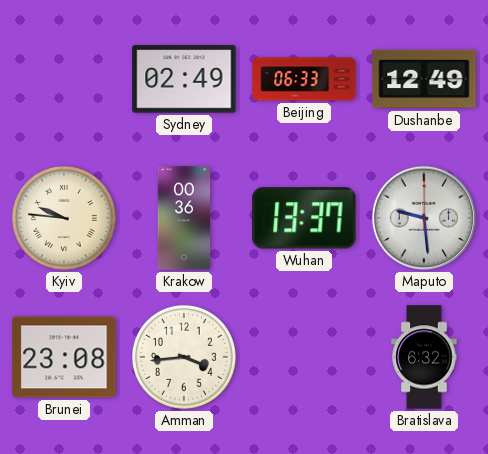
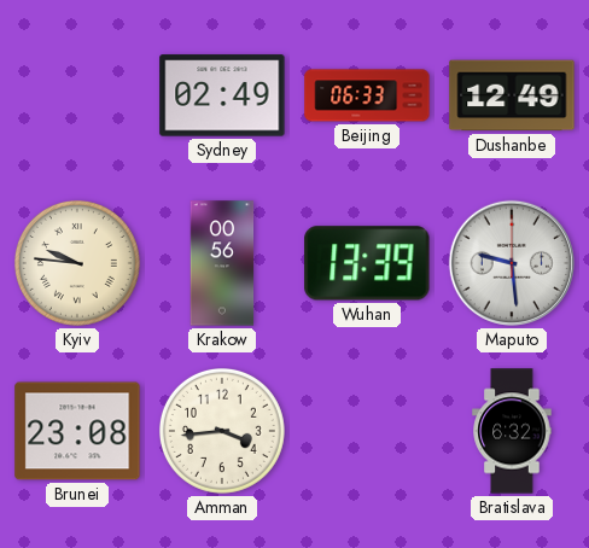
Krakow: 00:36 -> 00:56
Wuhan: 13:37 -> 13:39
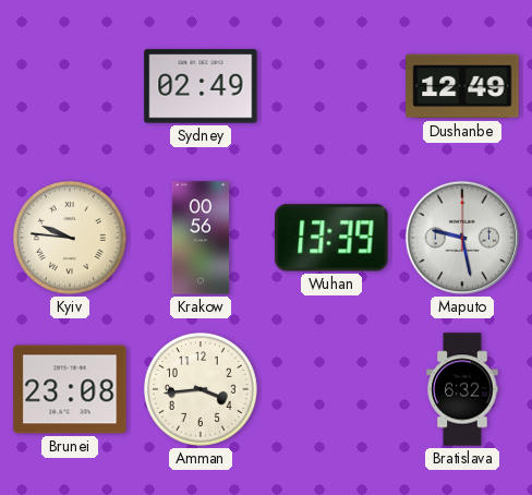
Beijing: 06:33 -> none
Maputo: 9:29 -> 9:28
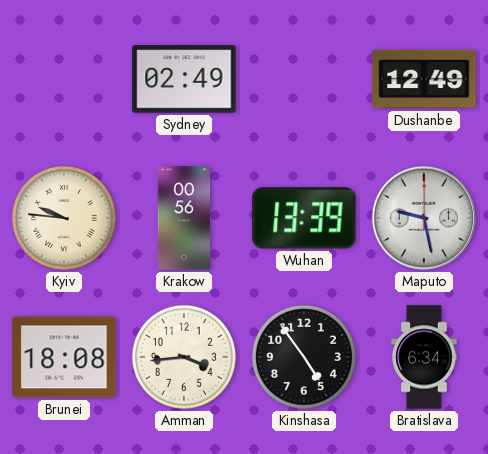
Brunei: 23:08 -> 18:08
Kinshasa: none -> 4:54
Bratislava: 6:32 -> 6:34
